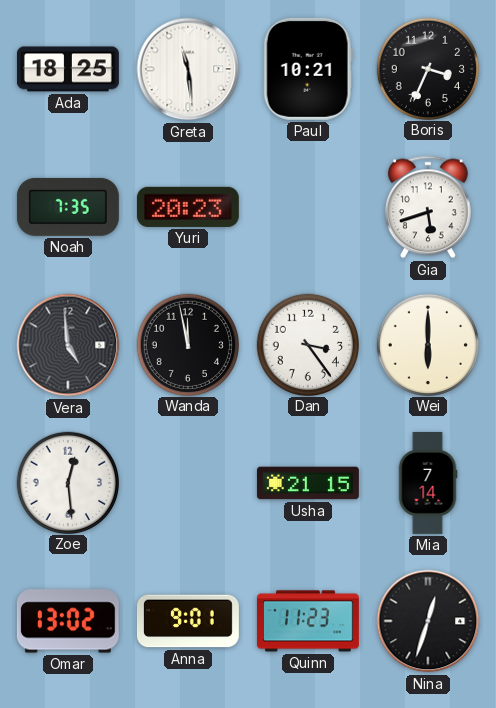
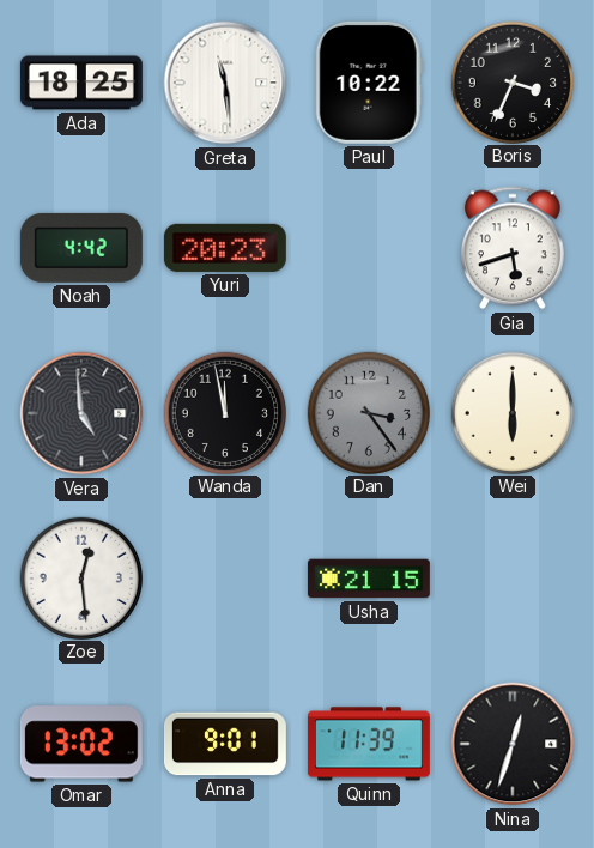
Paul: 10:21 -> 10:22
Noah: 7:35 -> 4:42
Dan dial: white -> grey
Mia: 7:14 -> none
Quinn: 11:23 -> 11:39
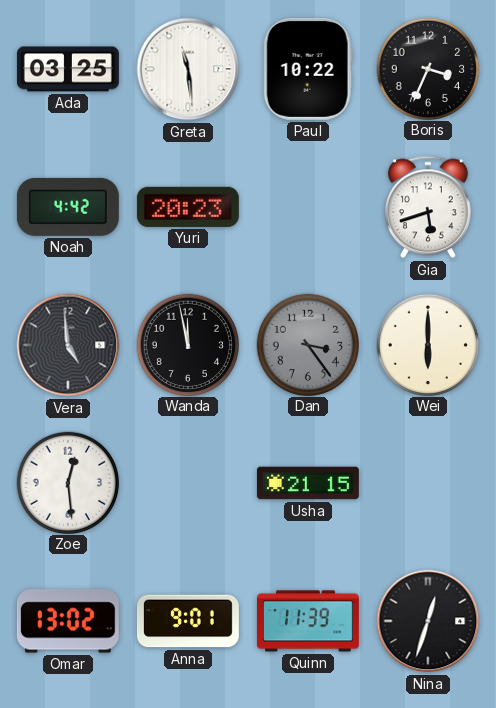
Ada: 18:25 -> 03:25
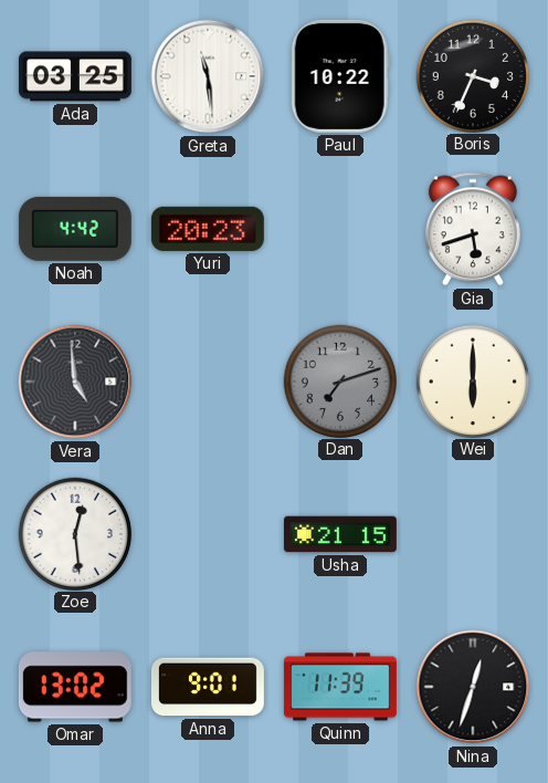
Wanda: 11:58 -> none
Dan: 3:24 -> 7:12
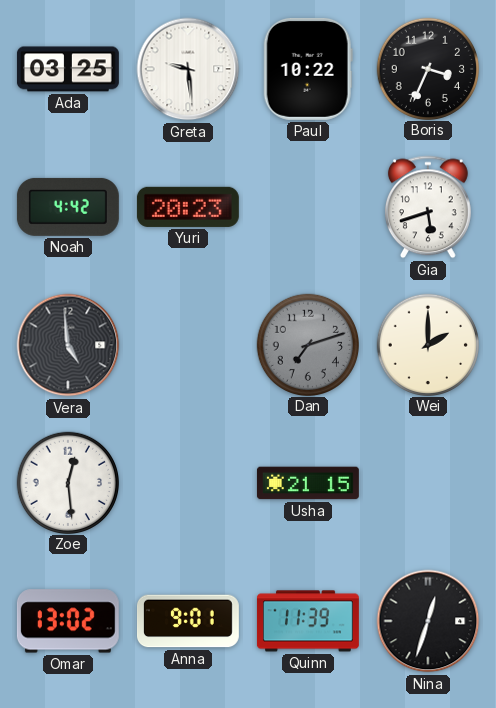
Greta: 11:29 -> 9:29
Wei: 6:00 -> 2:00
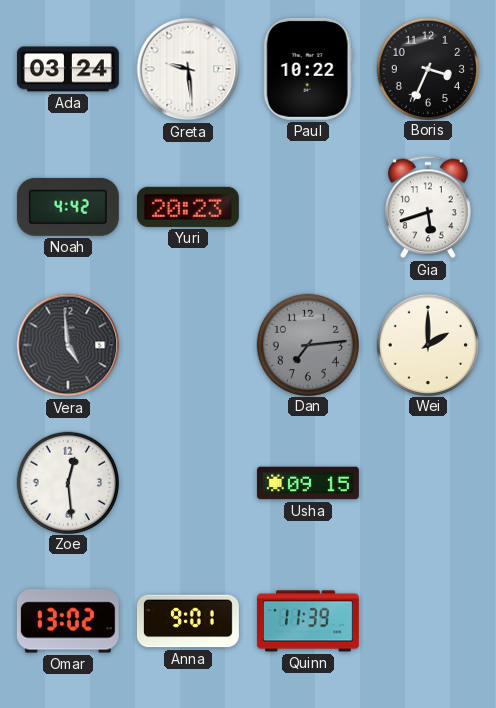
Ada: 03:25 -> 03:24
Dan: 7:12 -> 7:14
Usha: 21:15 -> 09:15
Nina: 12:33 -> none
